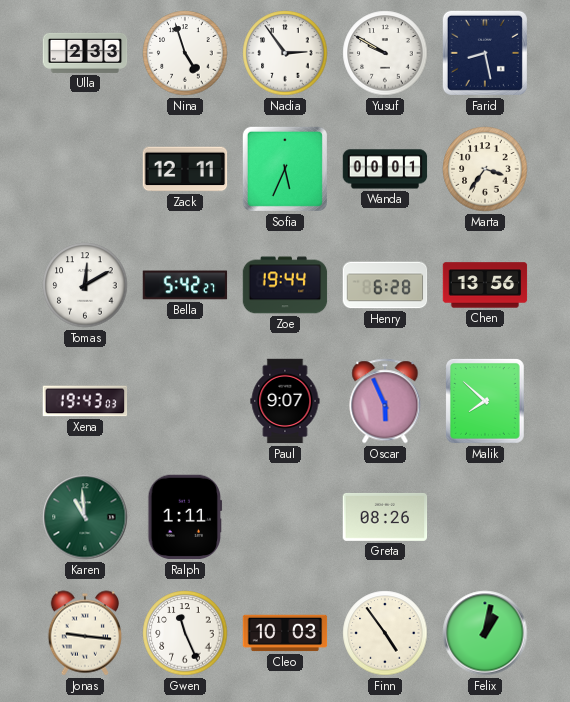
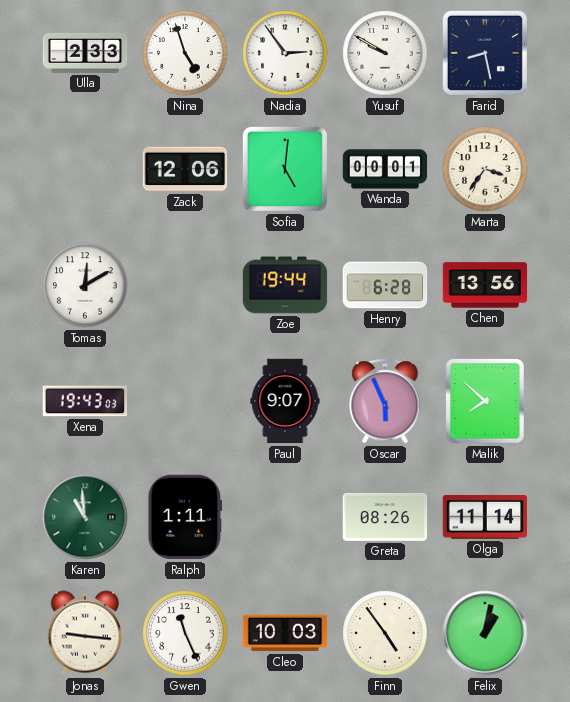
Zack: 12:11 -> 12:06
Sofia: 5:34 -> 5:01
Bella: 5:42 -> none
Olga: none -> 11:14
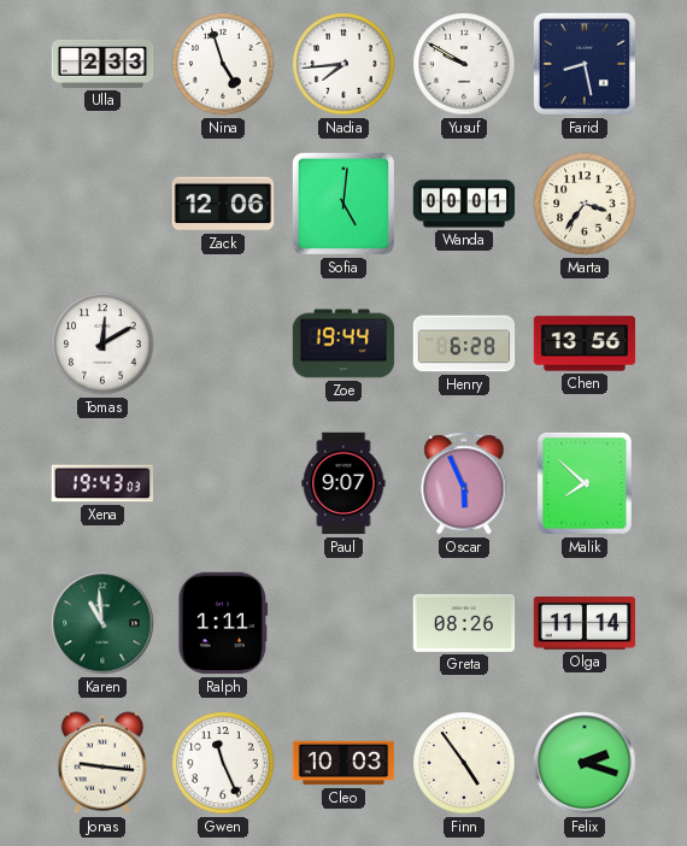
Nadia: 2:54 -> 7:44
Felix: 1:02 -> 2:18
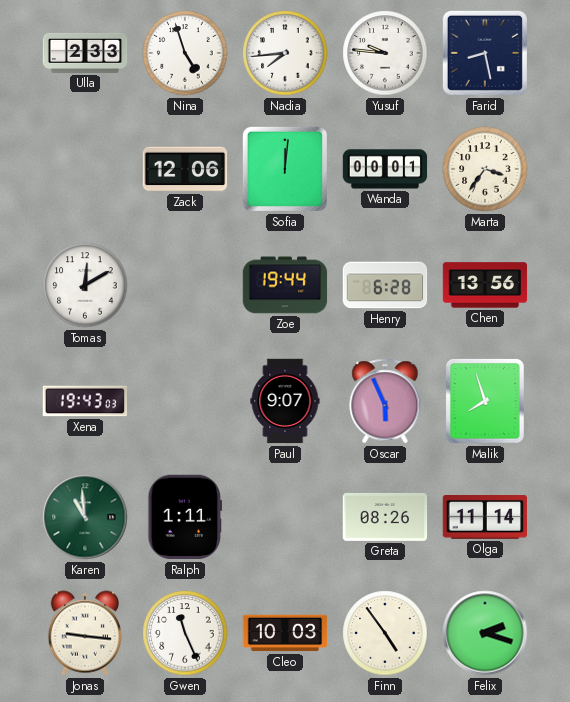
Yusuf: 9:50 -> 9:46
Sofia: 5:01 -> 12:01
Malik: 7:52 -> 7:57
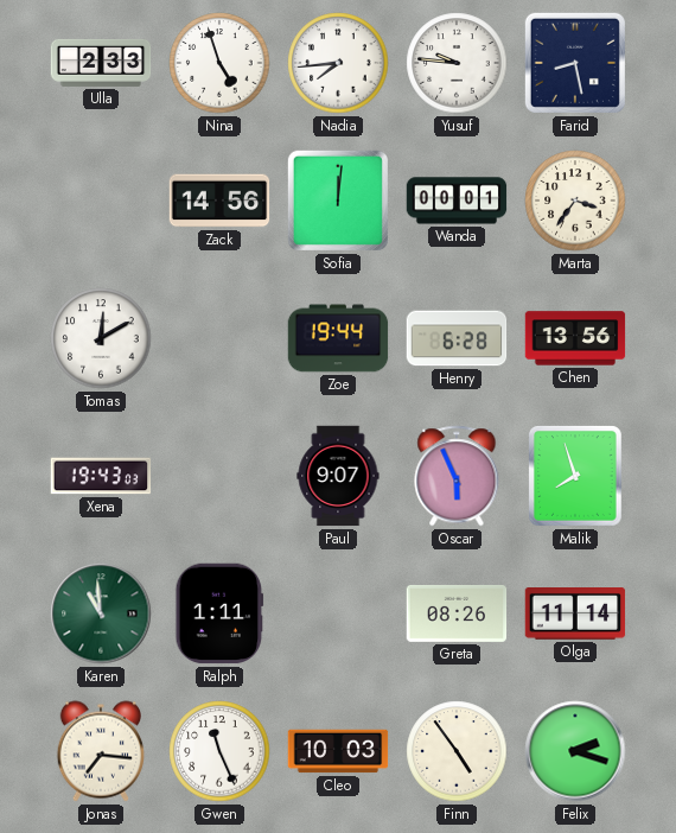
Zack: 12:06 -> 14:56
Jonas: 9:16 -> 7:16
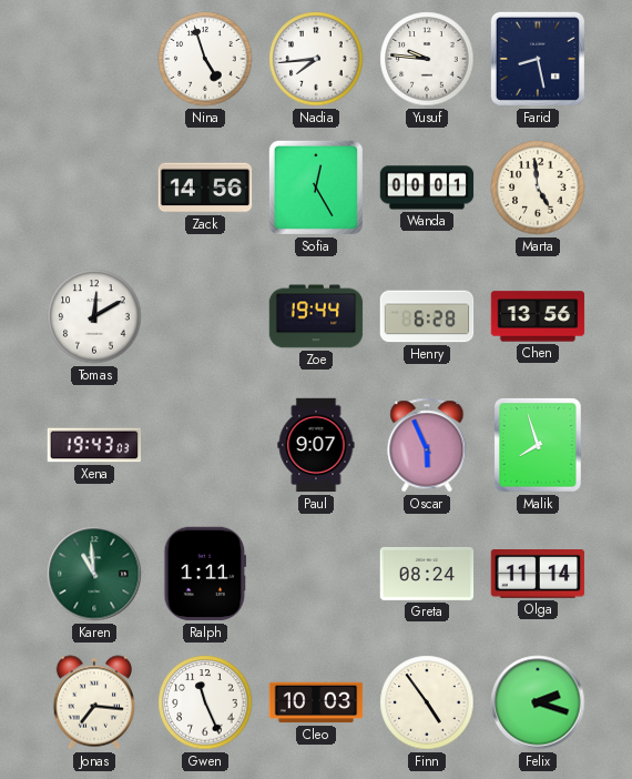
Ulla: 2:33 -> none
Sofia: 12:01 -> 12:25
Marta: 3:36 -> 4:59
Greta: 08:26 -> 08:24
